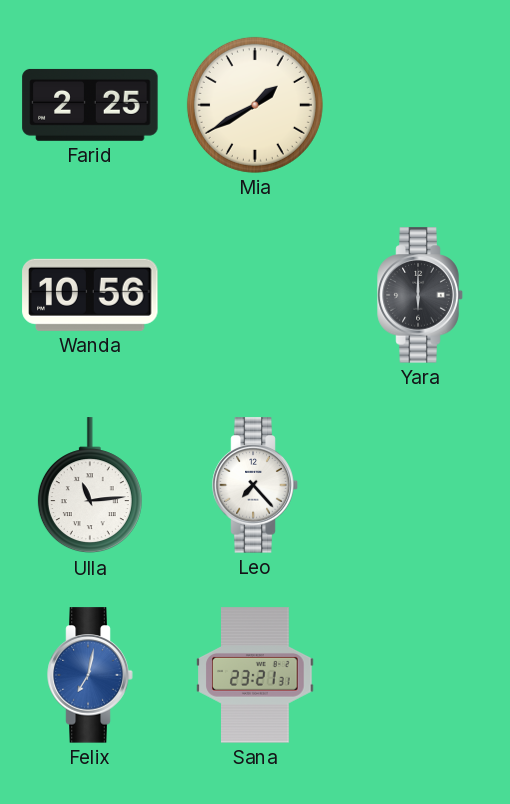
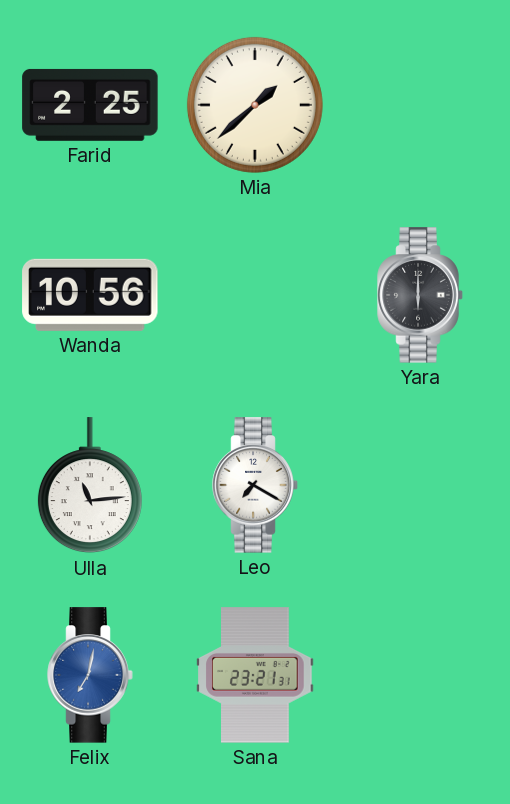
Mia: 1:40 -> 1:38
Leo: 7:23 -> 7:20
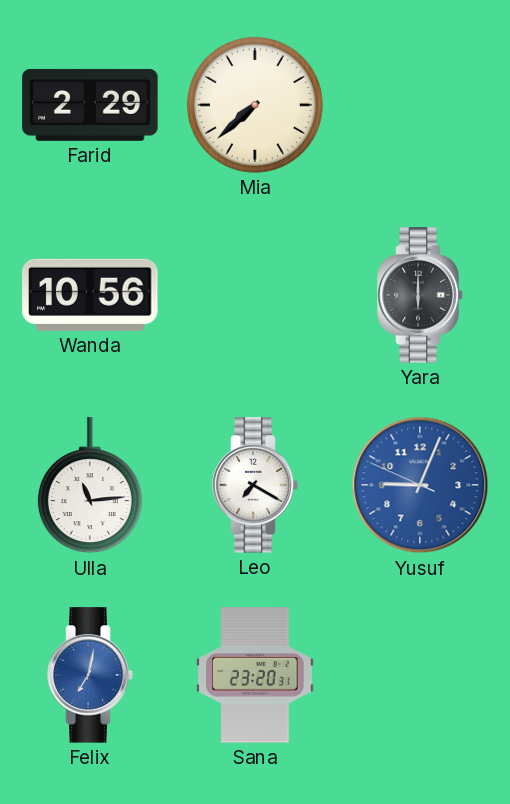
Farid: 2:25 -> 2:29
Mia: 1:38 -> 7:38
Yusuf: none -> 9:03
Sana: 23:21 -> 23:20
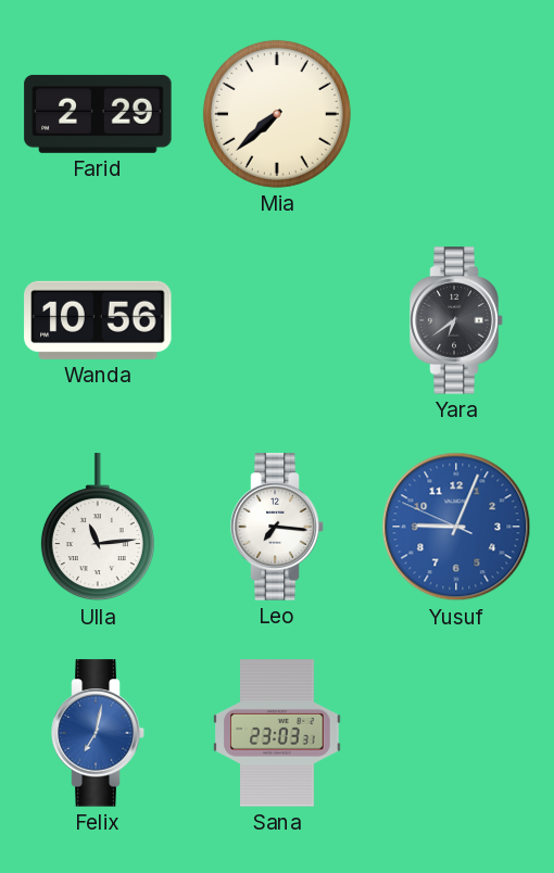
Yara: 6:00 -> 6:39
Leo: 7:20 -> 7:16
Sana: 23:20 -> 23:03
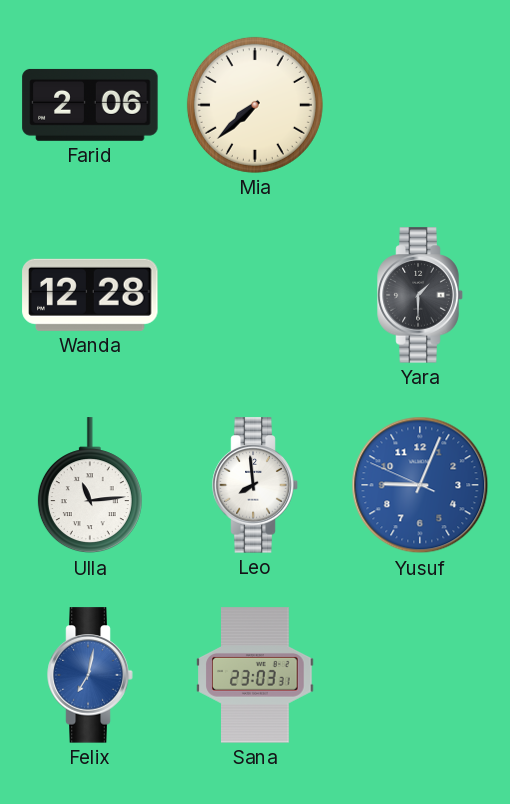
Farid: 2:29 -> 2:06
Wanda: 10:56 -> 12:28
Yara: 6:39 -> 1:30
Leo: 7:16 -> 7:59
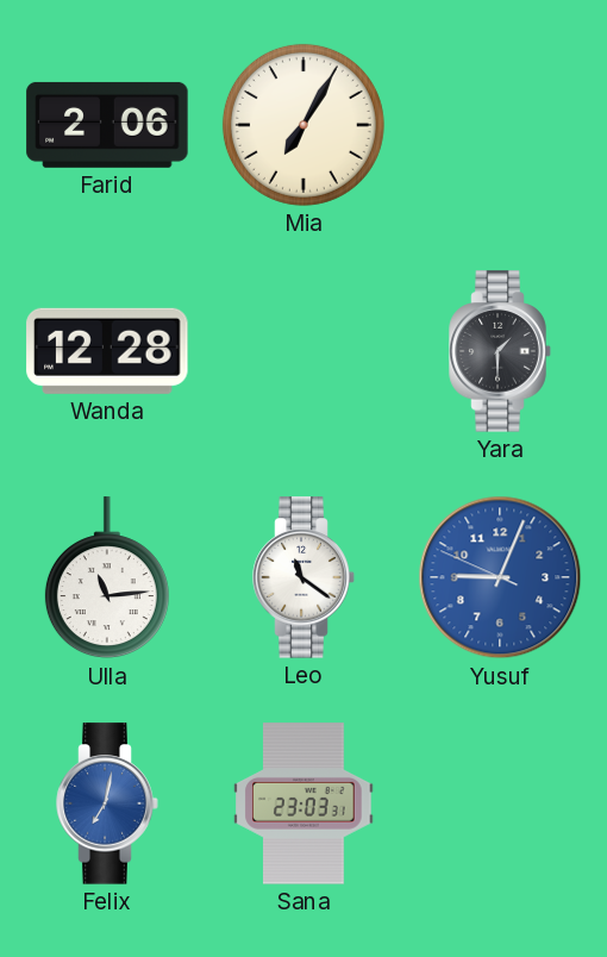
Mia: 7:38 -> 7:05
Leo: 7:59 -> 11:21
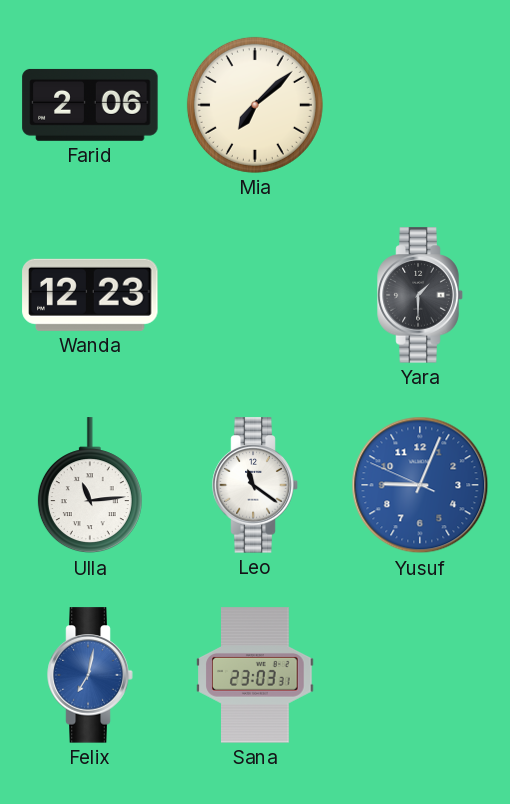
Mia: 7:05 -> 7:08
Wanda: 12:28 -> 12:23
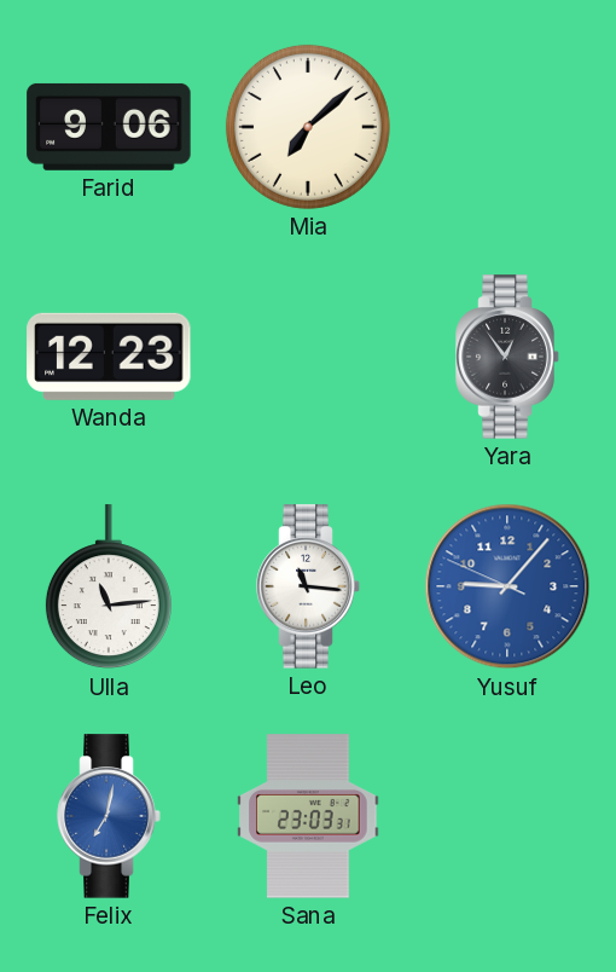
Farid: 2:06 -> 9:06
Yara: 1:30 -> 12:54
Leo: 11:21 -> 11:16
Yusuf: 9:03 -> 9:06
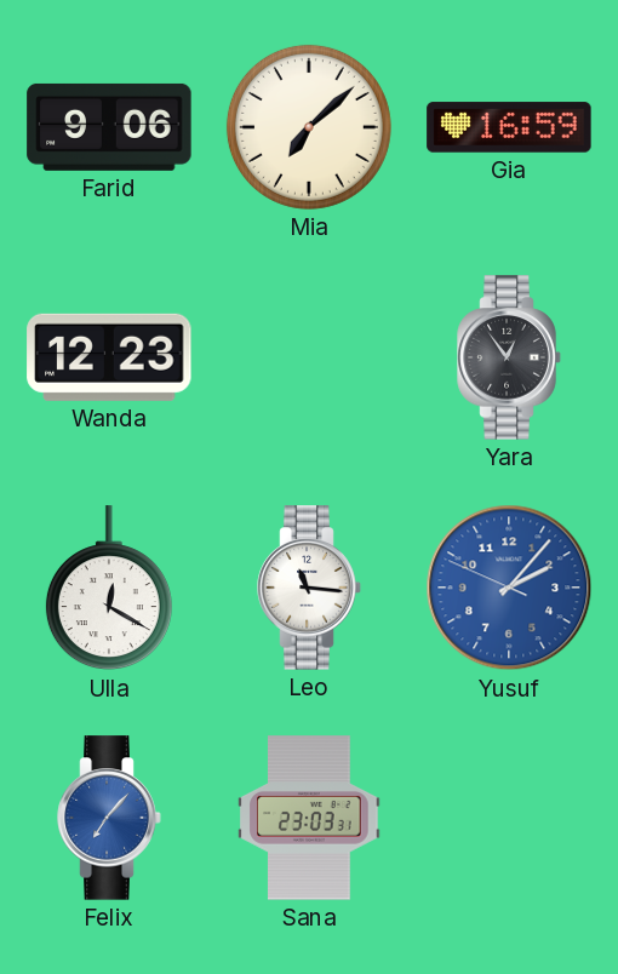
Gia: none -> 16:59
Ulla: 11:14 -> 12:20
Yusuf: 9:06 -> 2:06
Felix: 7:02 -> 7:07
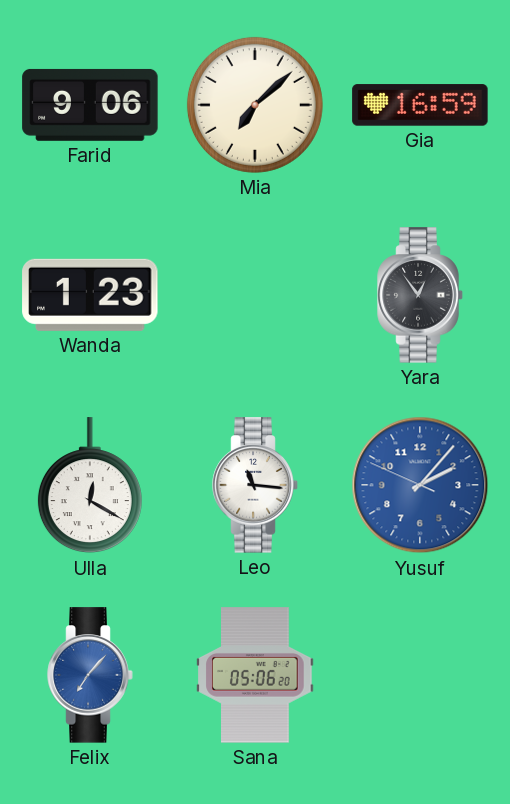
Wanda: 12:23 -> 1:23
Sana: 23:03 -> 05:06
